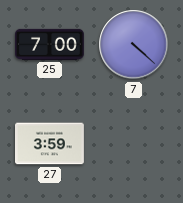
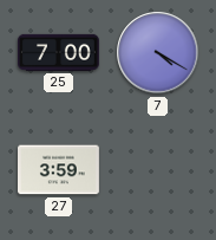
7: 4:22 -> 4:20
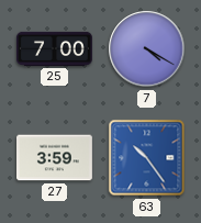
63: none -> 10:24
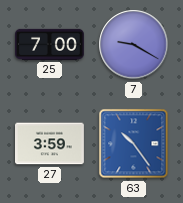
7: 4:20 -> 9:20
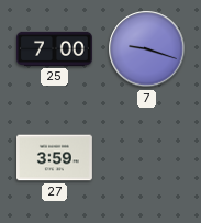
7: 9:20 -> 9:18
63: 10:24 -> none
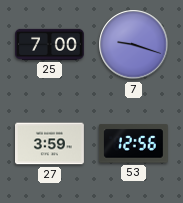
53: none -> 12:56
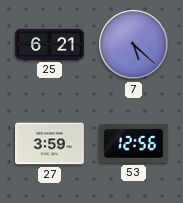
25: 7:00 -> 6:21
7: 9:18 -> 5:22
